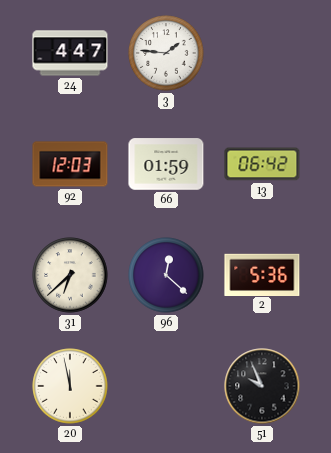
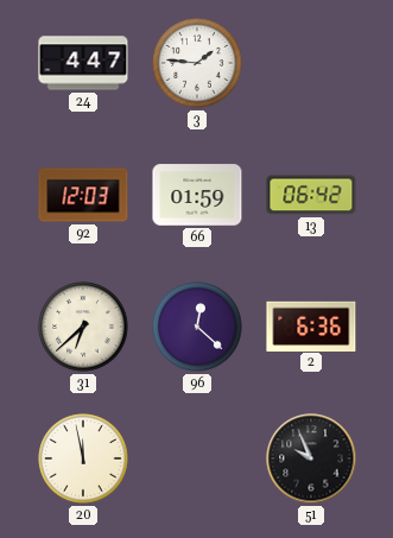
2: 5:36 -> 6:36
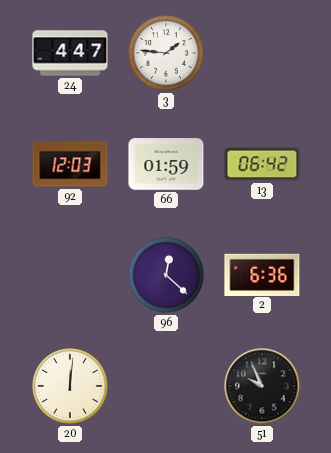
31: 6:38 -> none
20: 11:58 -> 12:01
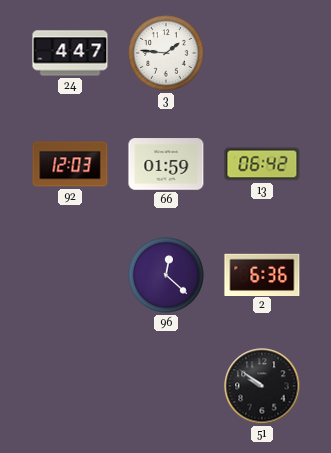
20: 12:01 -> none
51: 9:56 -> 9:51
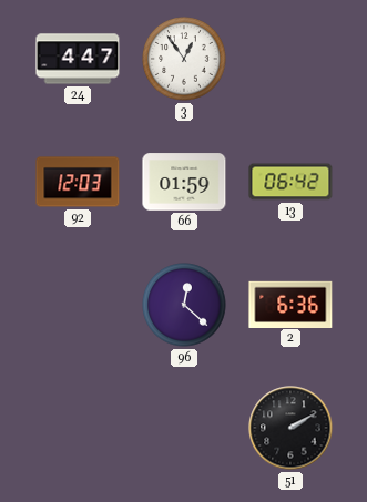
3: 1:46 -> 12:54
51: 9:51 -> 2:10
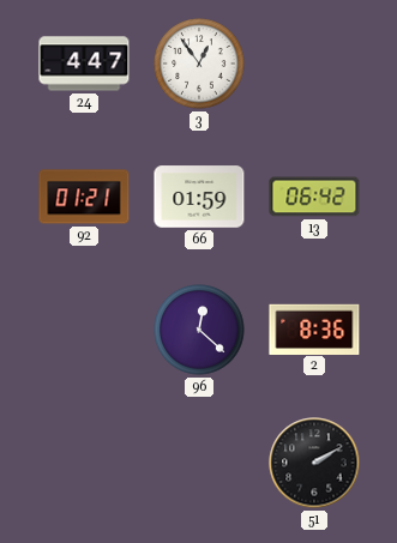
92: 12:03 -> 01:21
2: 6:36 -> 8:36
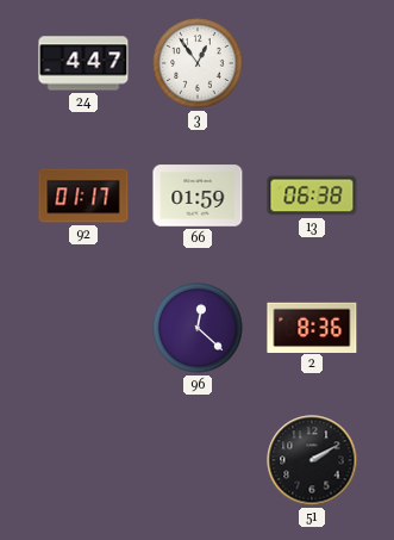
92: 01:21 -> 01:17
13: 06:42 -> 06:38
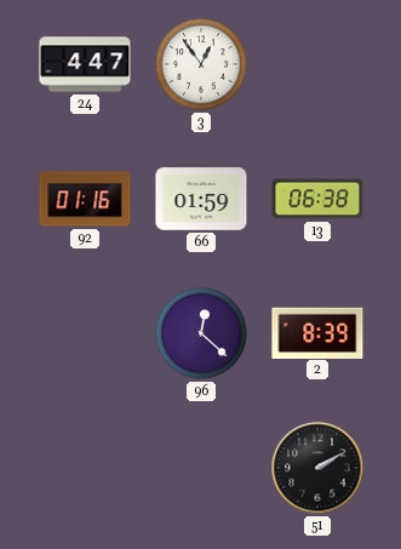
92: 01:17 -> 01:16
2: 8:36 -> 8:39
